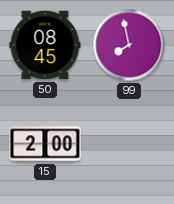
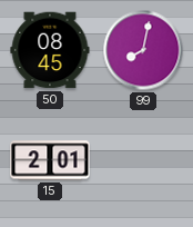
99: 7:58 -> 8:02
15: 2:00 -> 2:01
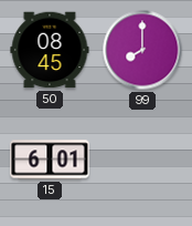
99: 8:02 -> 8:00
15: 2:01 -> 6:01
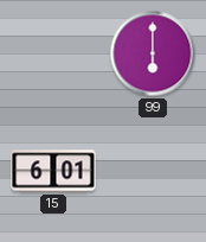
50: 08:45 -> none
99: 8:00 -> 6:00
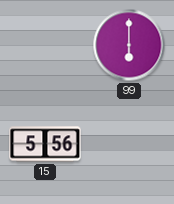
15: 6:01 -> 5:56
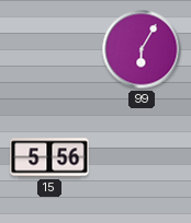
99: 6:00 -> 6:05
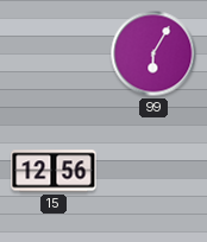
15: 5:56 -> 12:56
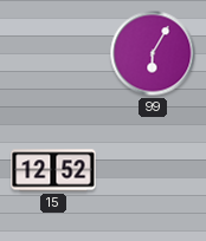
15: 12:56 -> 12:52
